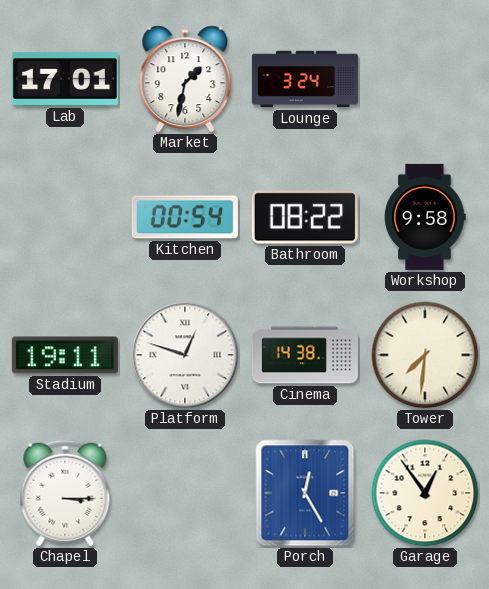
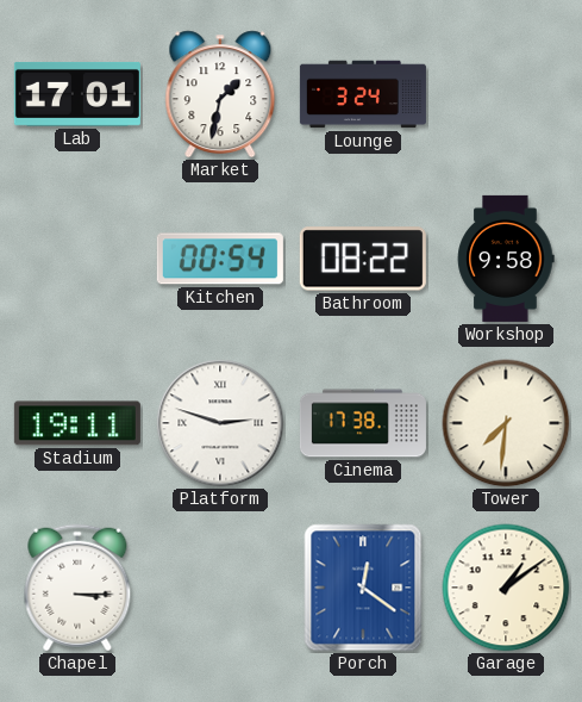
Platform: 12:48 -> 2:48
Cinema: 14:38 -> 17:38
Porch: 12:25 -> 12:21
Garage: 12:54 -> 1:09
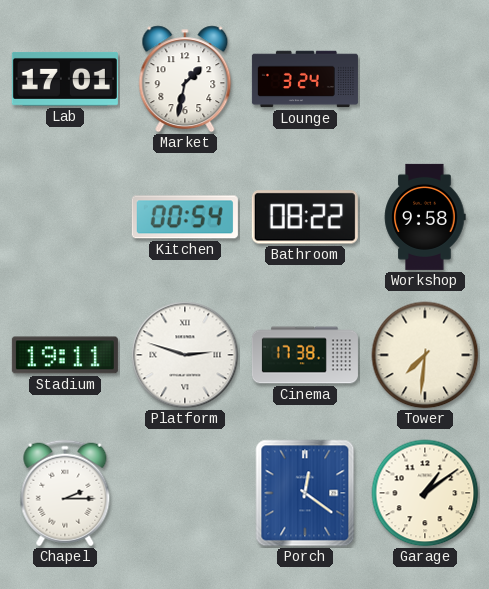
Chapel: 3:15 -> 2:15
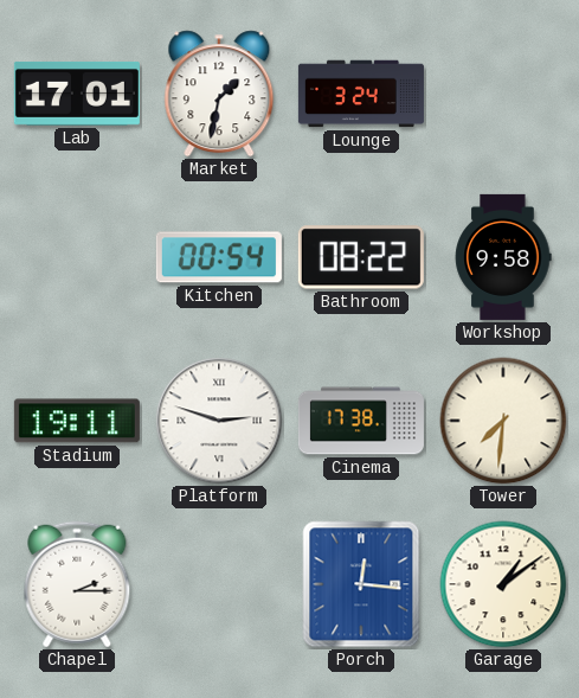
Porch: 12:21 -> 12:16
